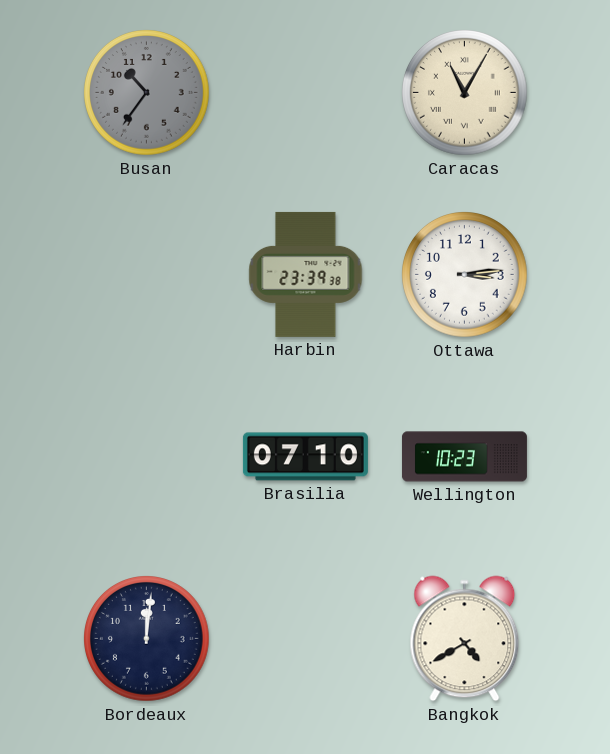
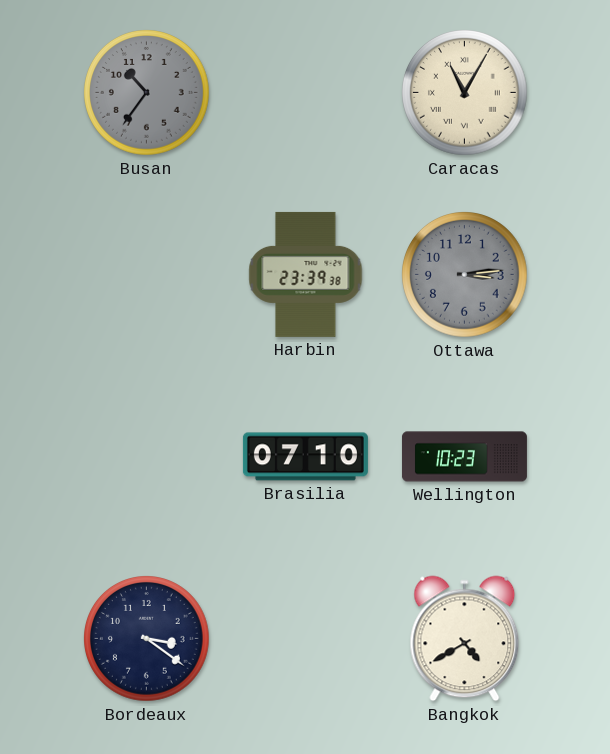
Ottawa dial: white -> grey
Bordeaux: 12:01 -> 3:21
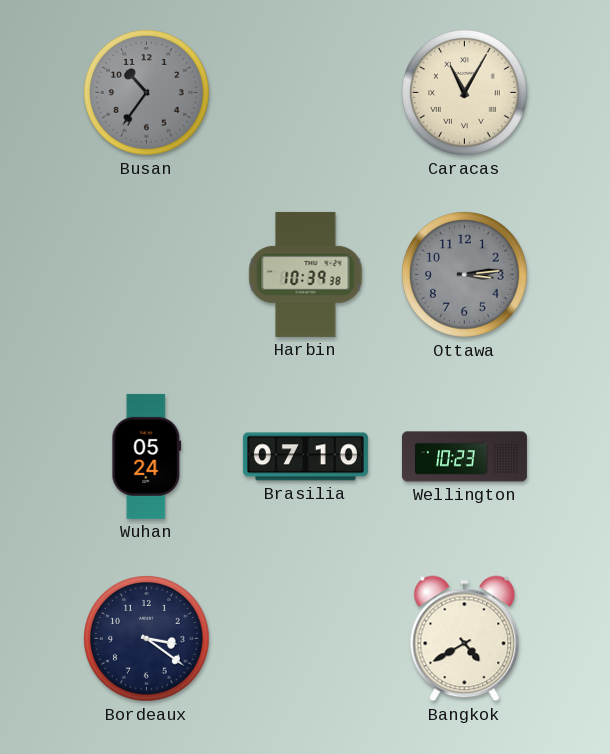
Harbin: 23:39 -> 10:39
Wuhan: none -> 05:24
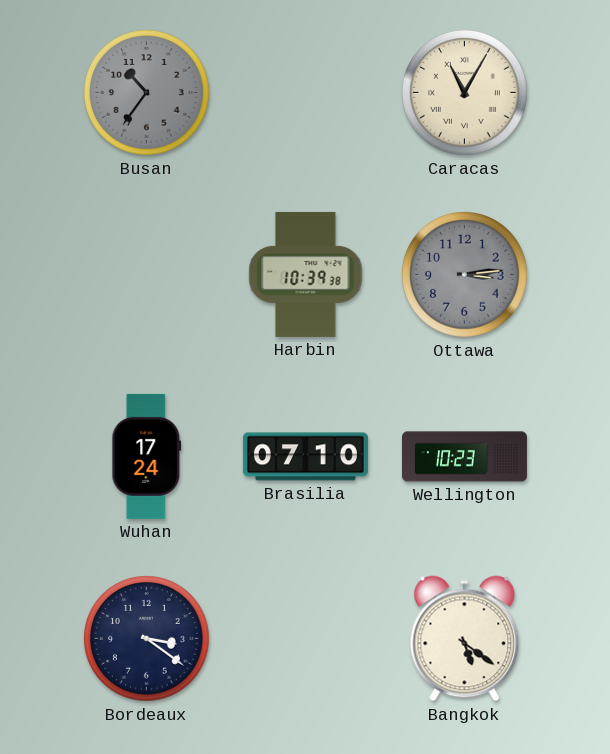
Wuhan: 05:24 -> 17:24
Bangkok: 4:40 -> 5:21
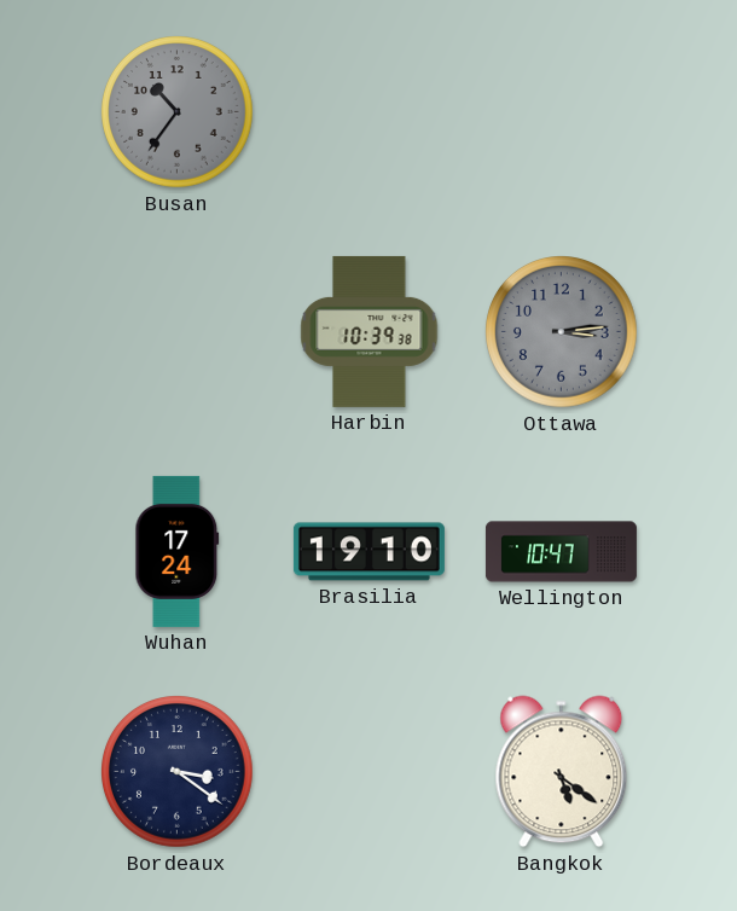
Caracas: 11:05 -> none
Brasilia: 07:10 -> 19:10
Wellington: 10:23 -> 10:47
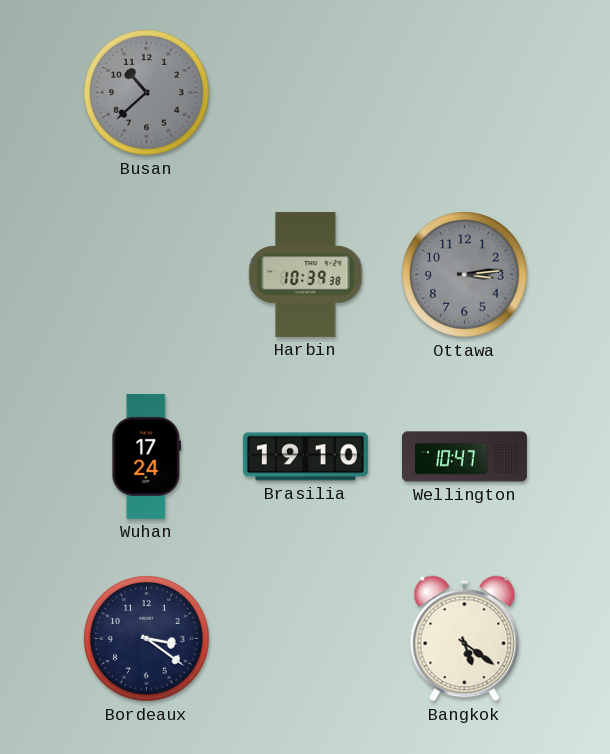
Busan: 10:36 -> 10:38
